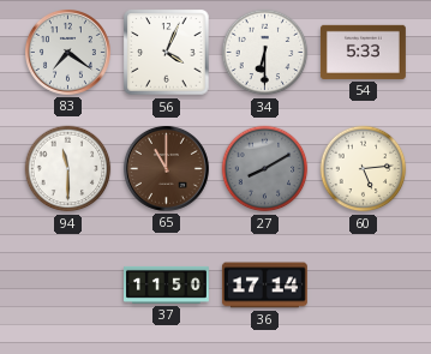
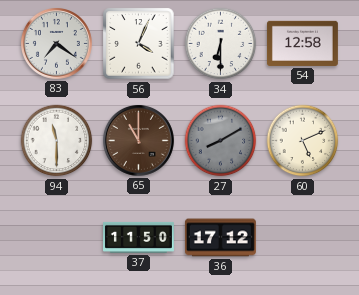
54: 5:33 -> 12:58
60: 5:14 -> 5:11
36: 17:14 -> 17:12
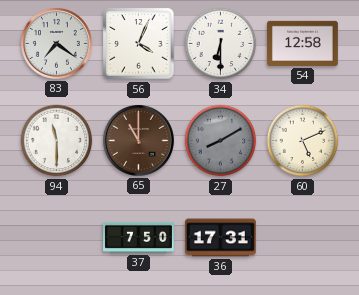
37: 11:50 -> 7:50
36: 17:12 -> 17:31
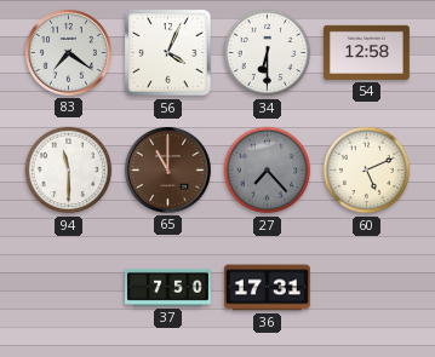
27: 8:10 -> 7:23
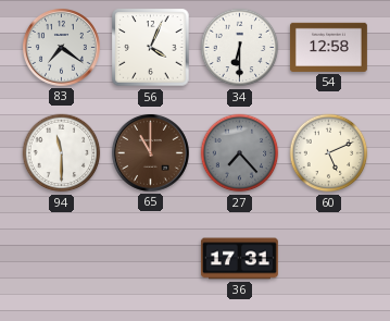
37: 7:50 -> none
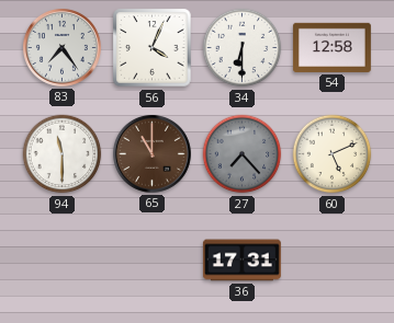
83: 7:21 -> 7:24
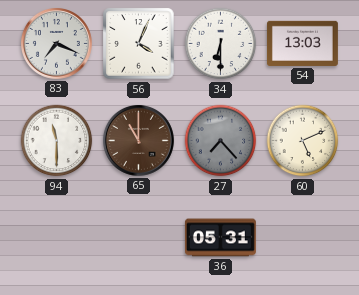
83: 7:24 -> 7:19
54: 12:58 -> 13:03
36: 17:31 -> 05:31
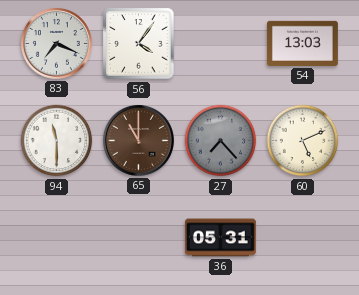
56: 4:04 -> 4:06
34: 6:30 -> none
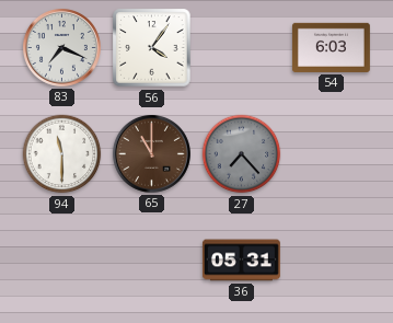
54: 13:03 -> 6:03
60: 5:11 -> none
